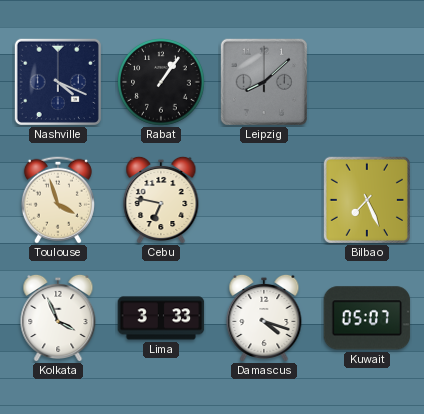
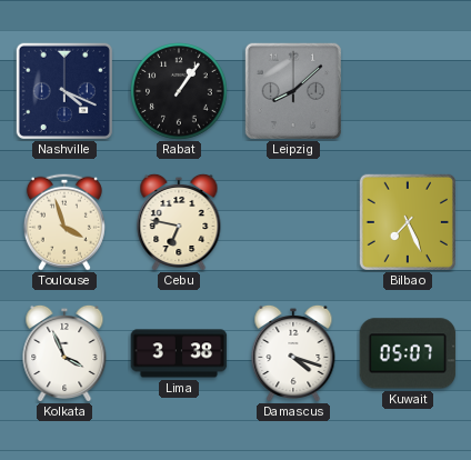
Lima: 3:33 -> 3:38
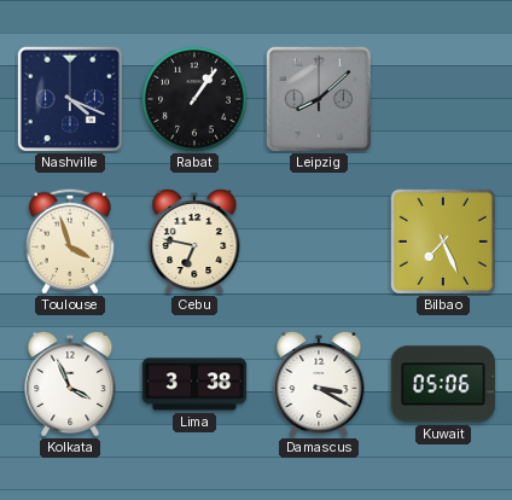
Damascus: 4:18 -> 3:20
Kuwait: 05:07 -> 05:06
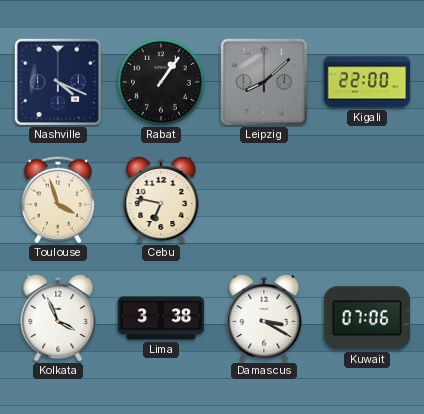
Kigali: none -> 22:00
Bilbao: 7:26 -> none
Kuwait: 05:06 -> 07:06
